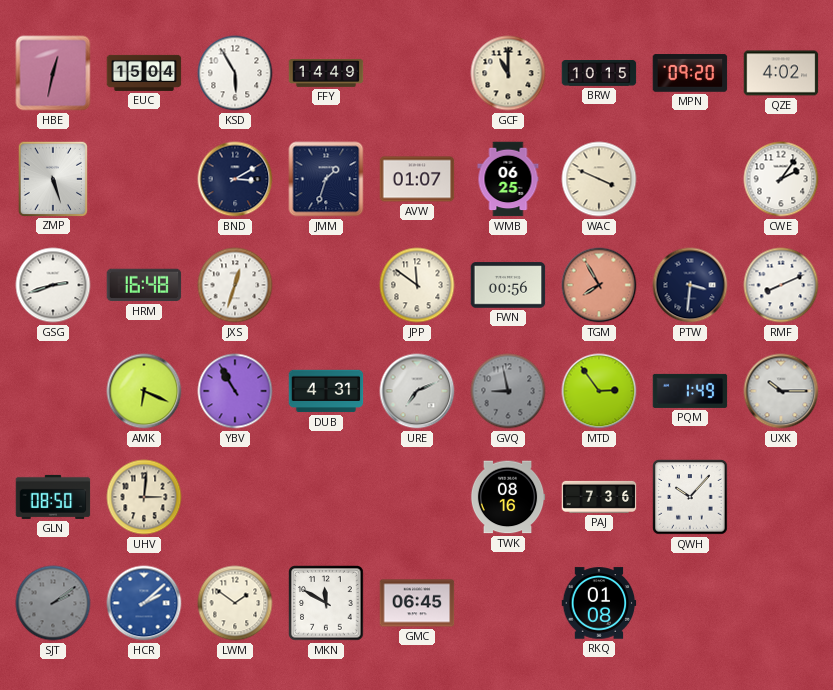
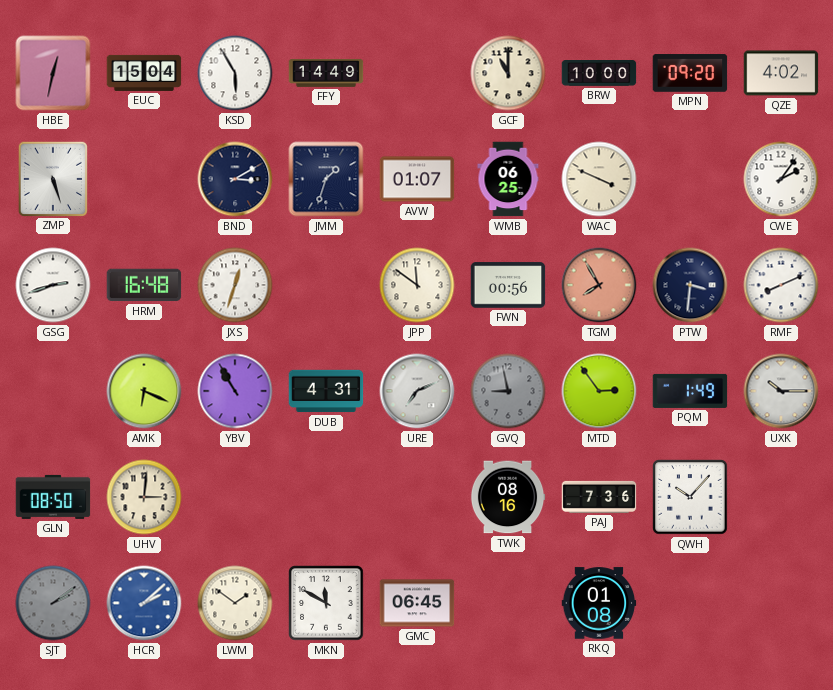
BRW: 10:15 -> 10:00
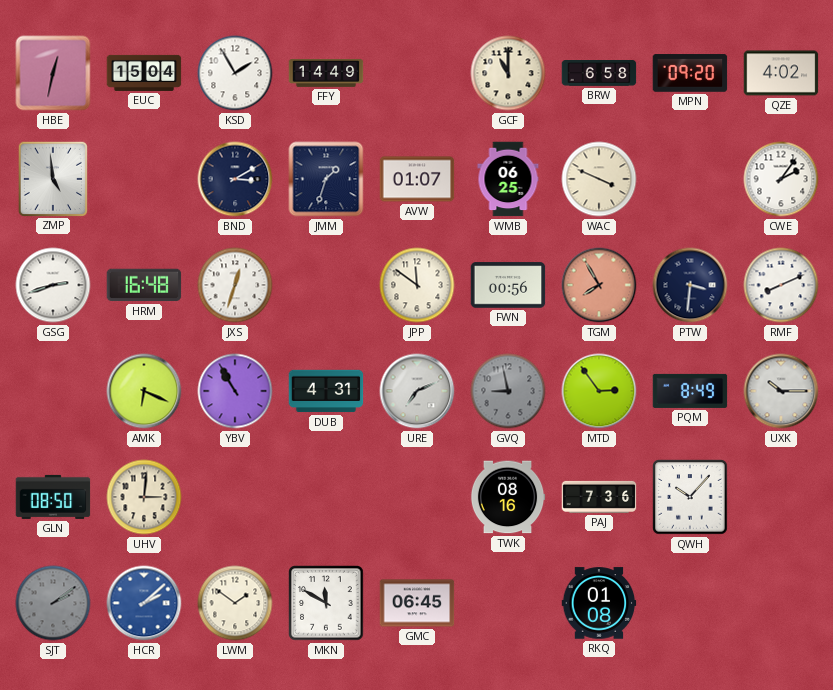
KSD: 5:55 -> 1:55
BRW: 10:00 -> 6:58
ZMP: 5:27 -> 4:59
PQM: 1:49 -> 8:49
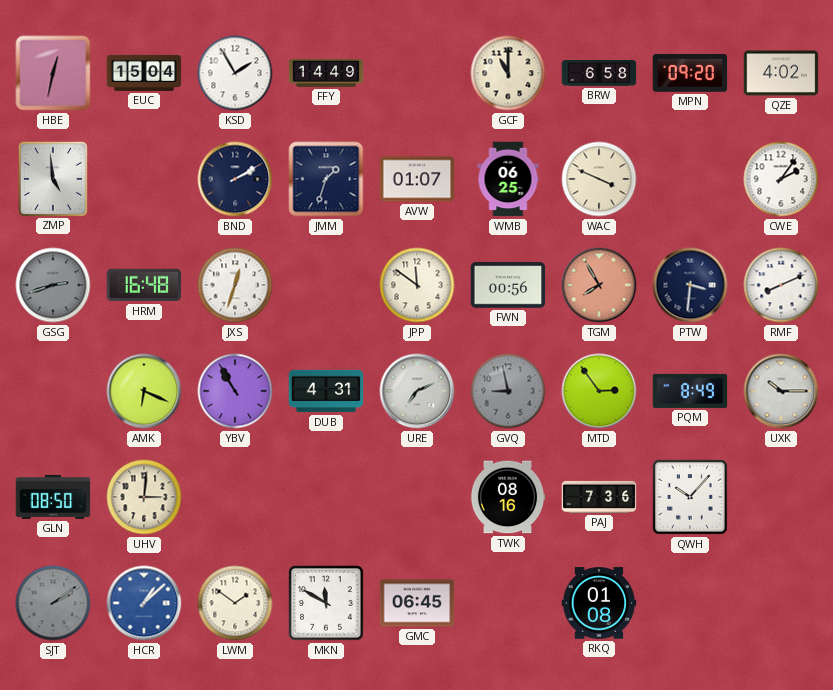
BND: 3:10 -> 2:10
GSG dial: white -> grey
HCR: 2:08 -> 1:08
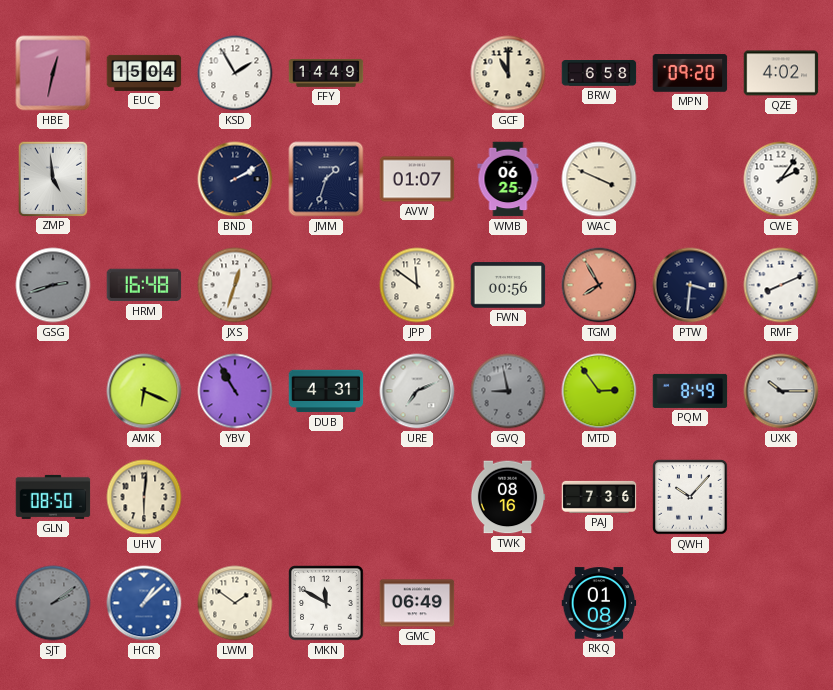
UHV: 3:01 -> 6:01
GMC: 06:45 -> 06:49
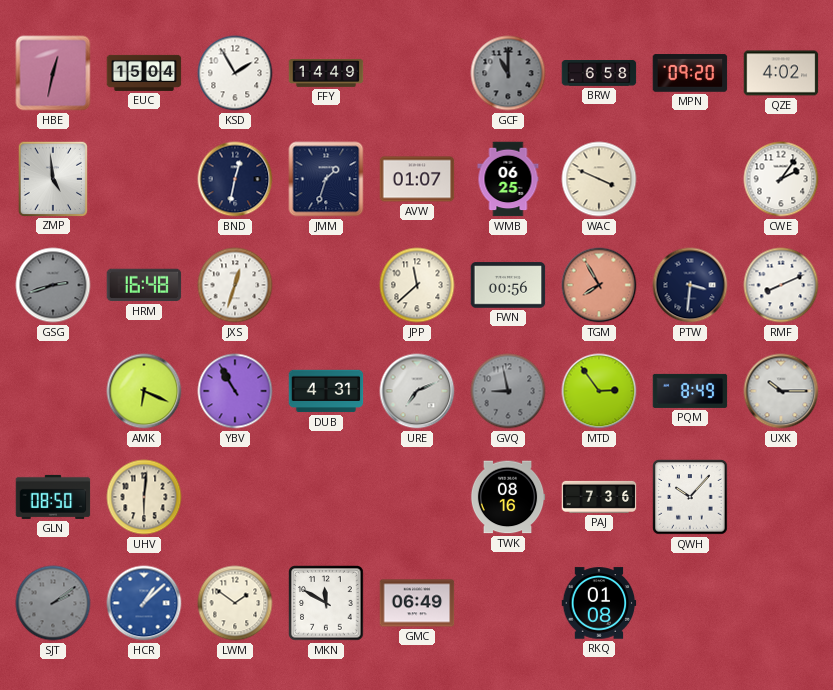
GCF dial: cream -> grey
BND: 2:10 -> 12:32
JPP: 11:51 -> 11:38
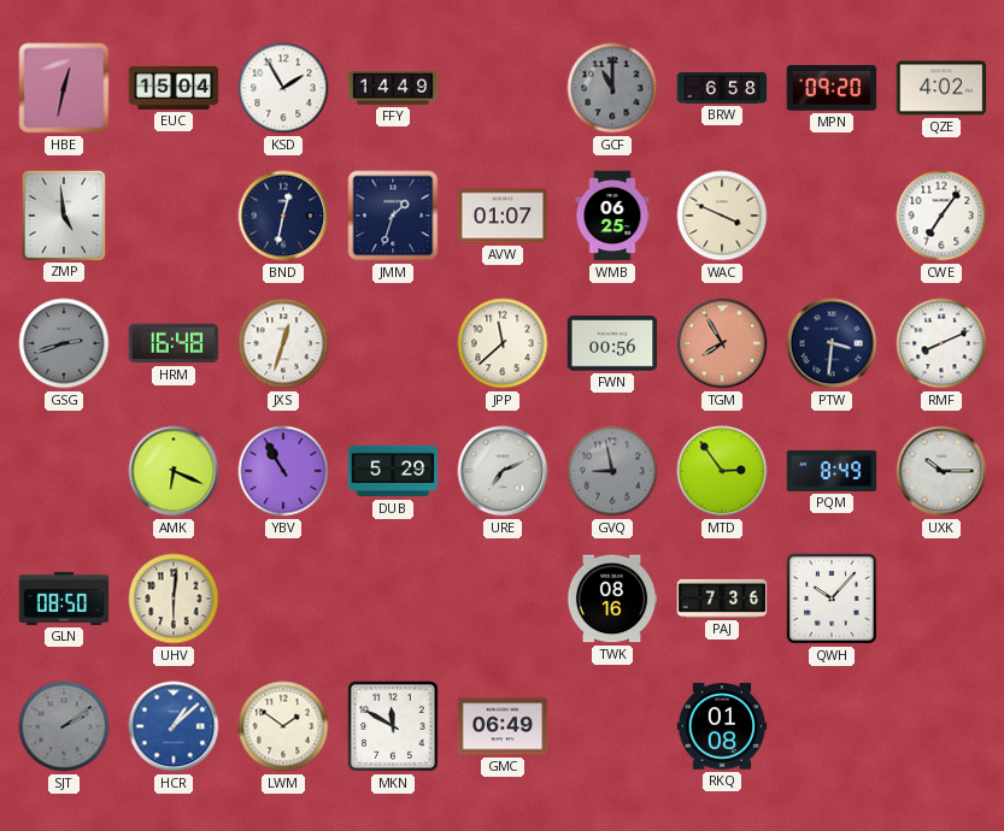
CWE: 2:06 -> 7:06
DUB: 4:31 -> 5:29
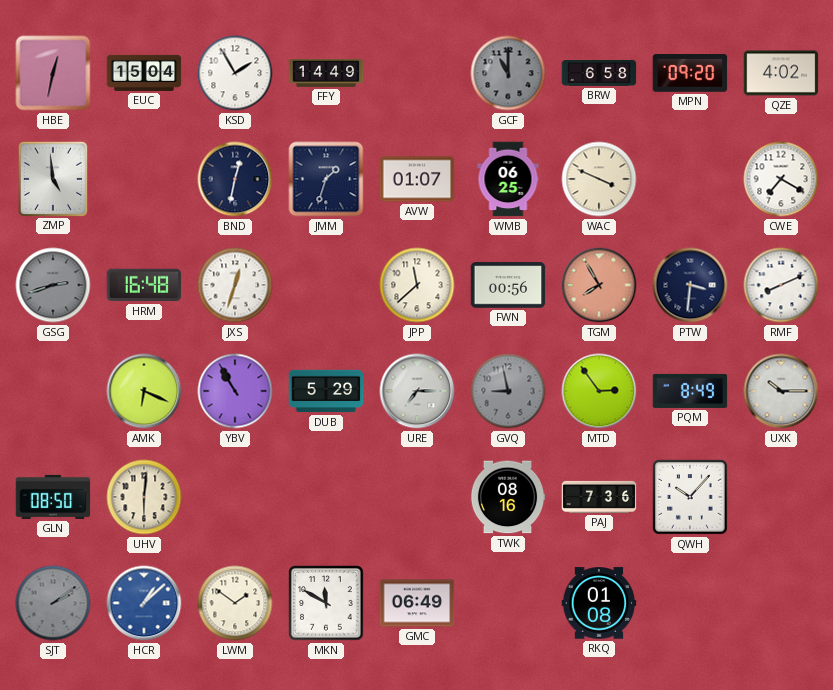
CWE: 7:06 -> 7:20
URE: 7:11 -> 7:15
